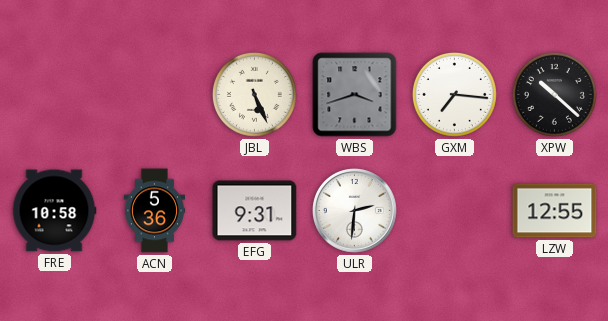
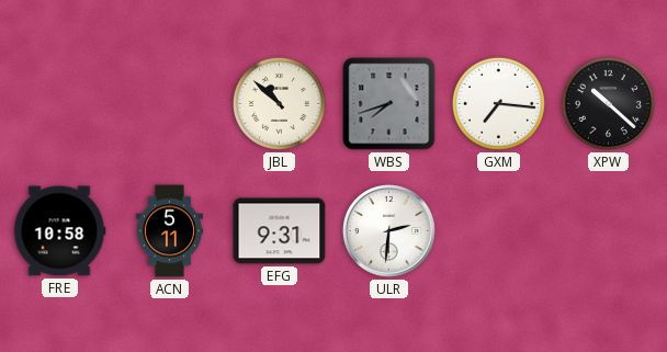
JBL: 5:26 -> 10:52
WBS: 3:42 -> 7:42
ACN: 5:36 -> 5:11
LZW: 12:55 -> none
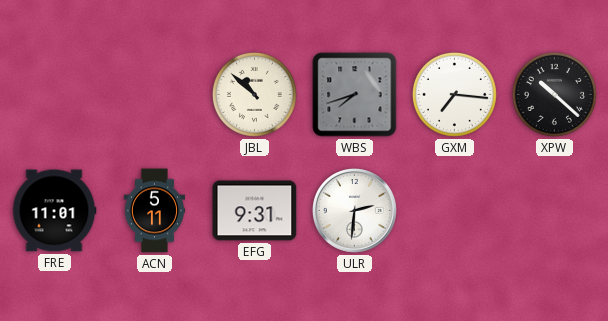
FRE: 10:58 -> 11:01
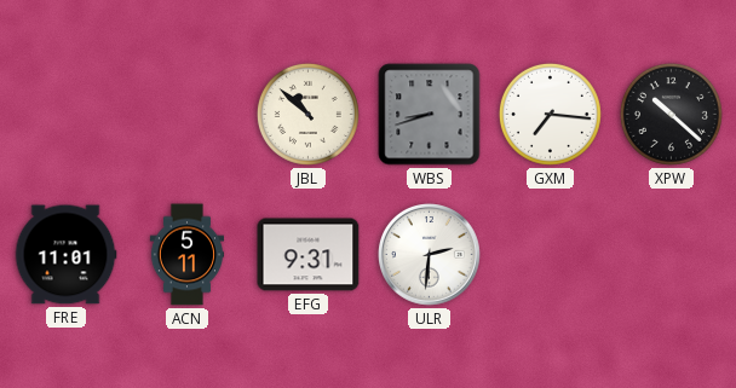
WBS: 7:42 -> 8:42
